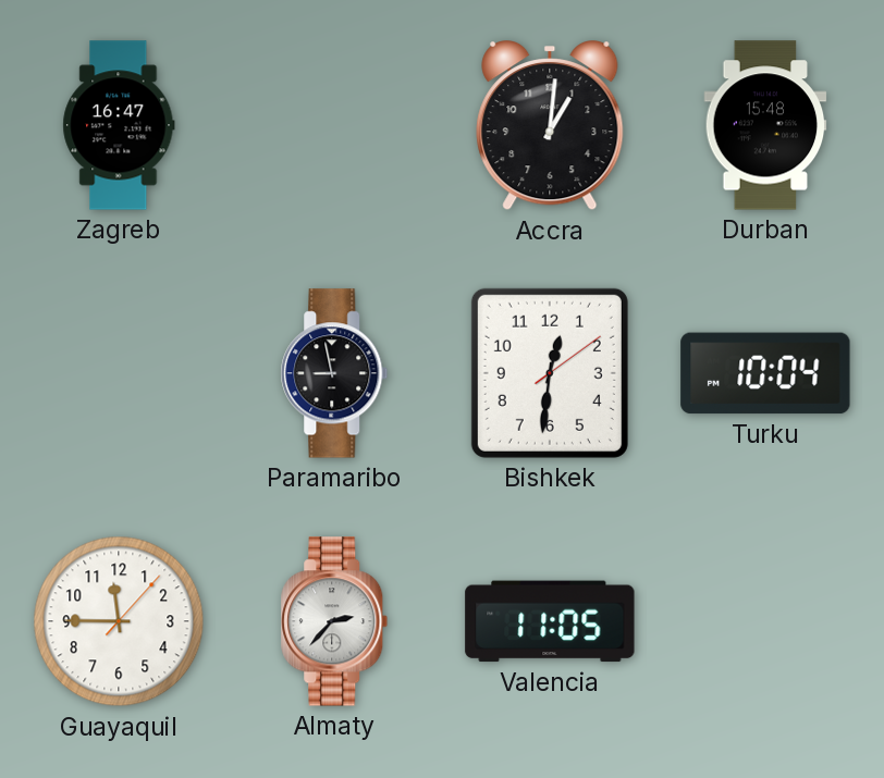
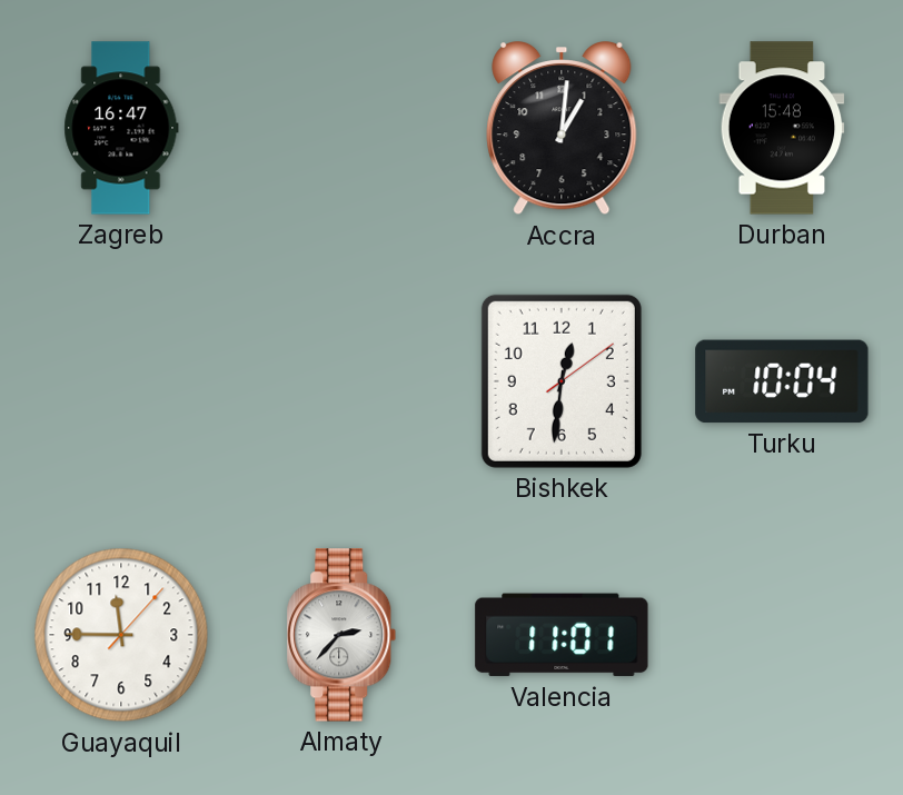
Paramaribo: 8:58 -> none
Valencia: 11:05 -> 11:01
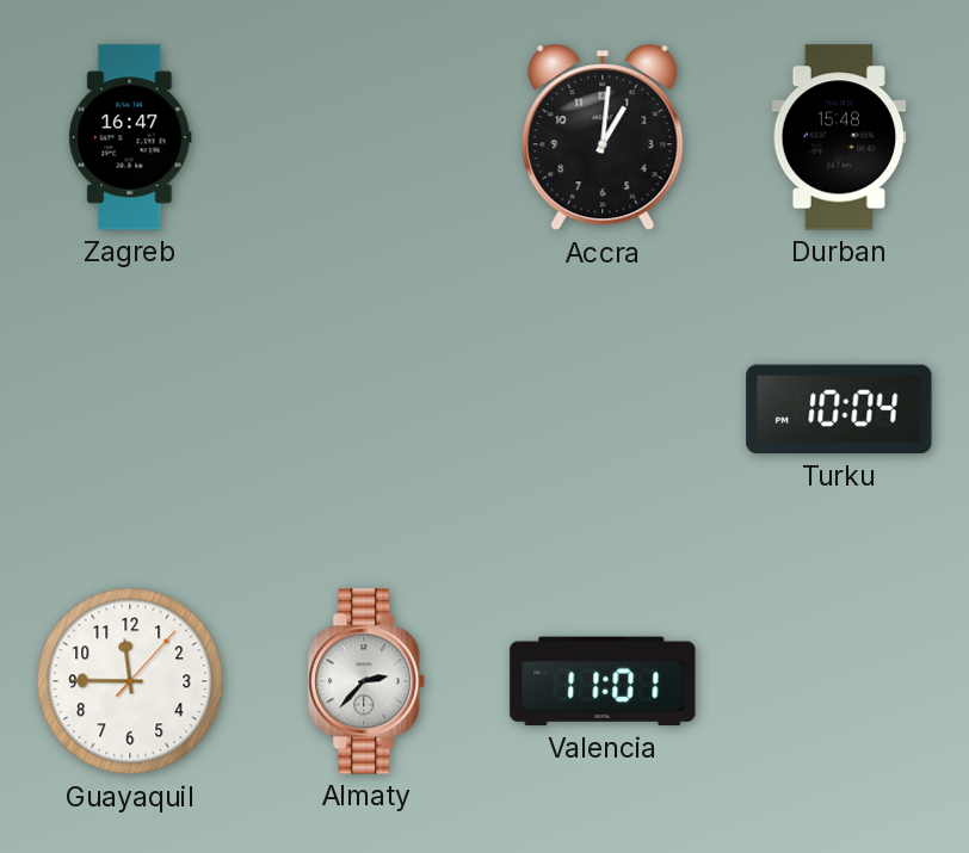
Bishkek: 12:31 -> none
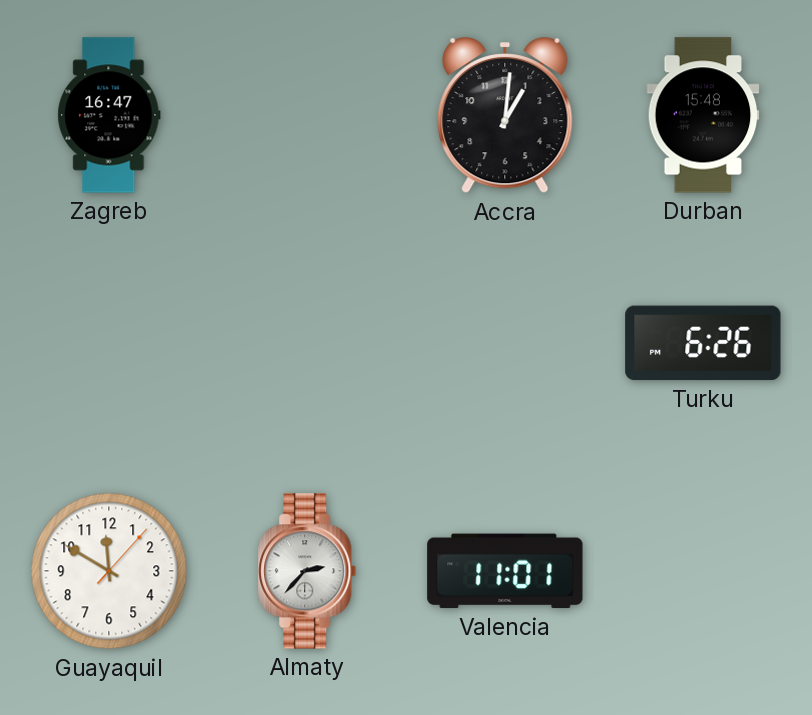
Turku: 10:04 -> 6:26
Guayaquil: 11:45 -> 11:50
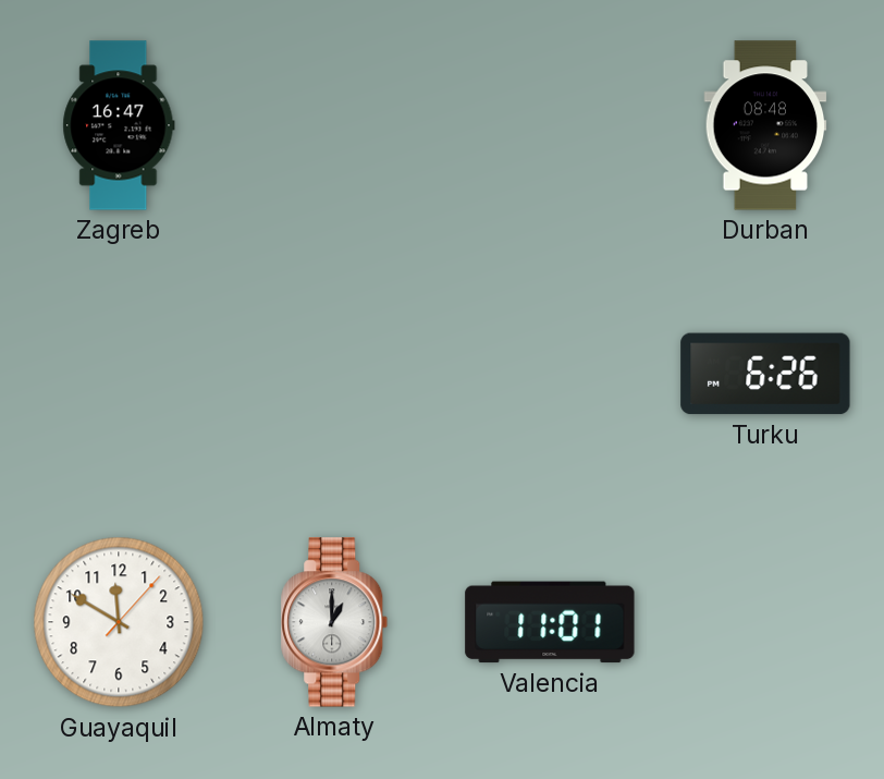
Accra: 1:01 -> none
Durban: 15:48 -> 08:48
Almaty: 2:37 -> 1:00
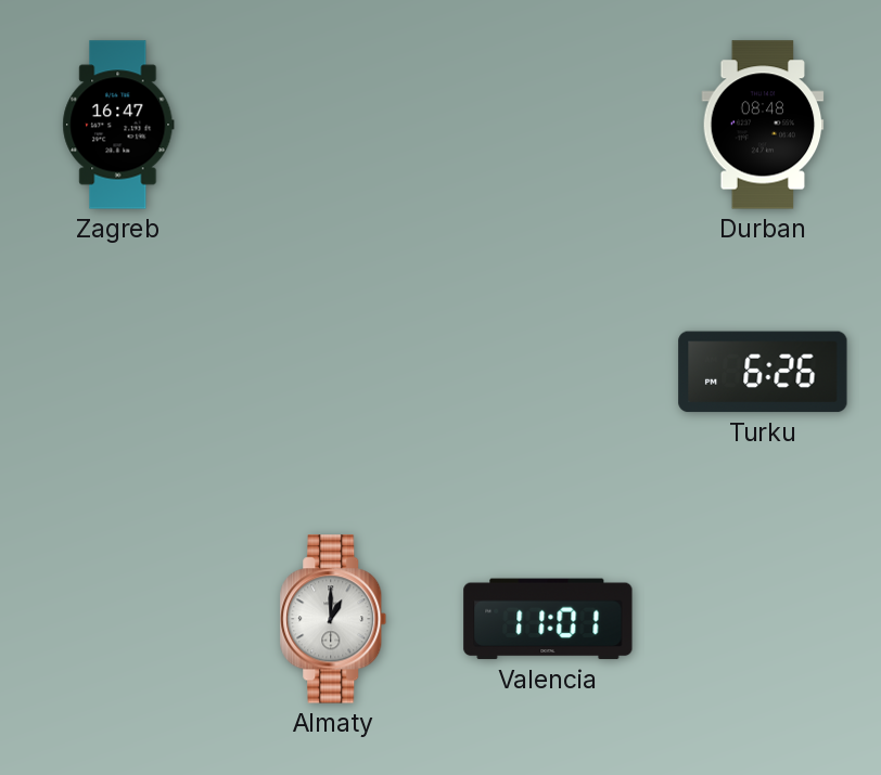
Guayaquil: 11:50 -> none
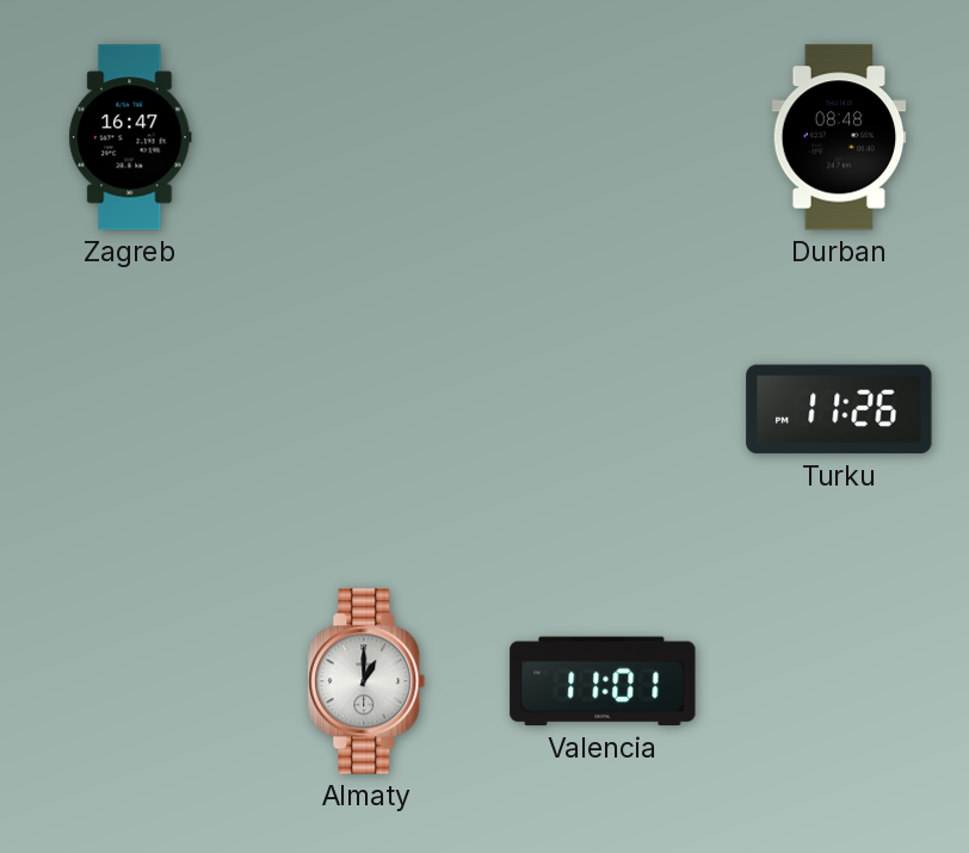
Turku: 6:26 -> 11:26
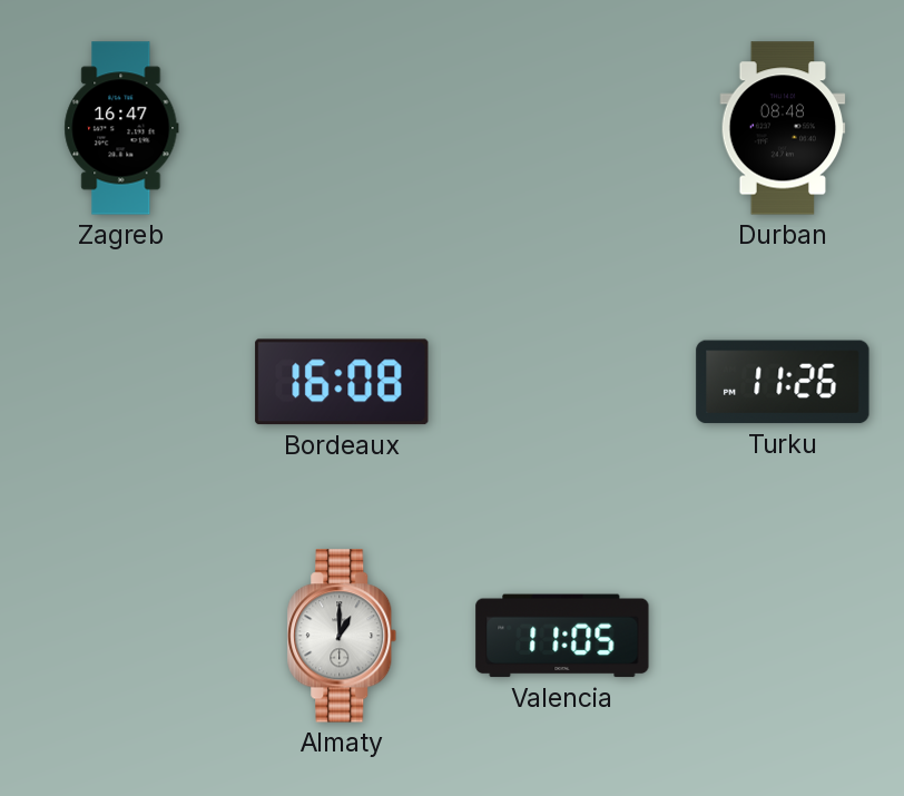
Bordeaux: none -> 16:08
Valencia: 11:01 -> 11:05
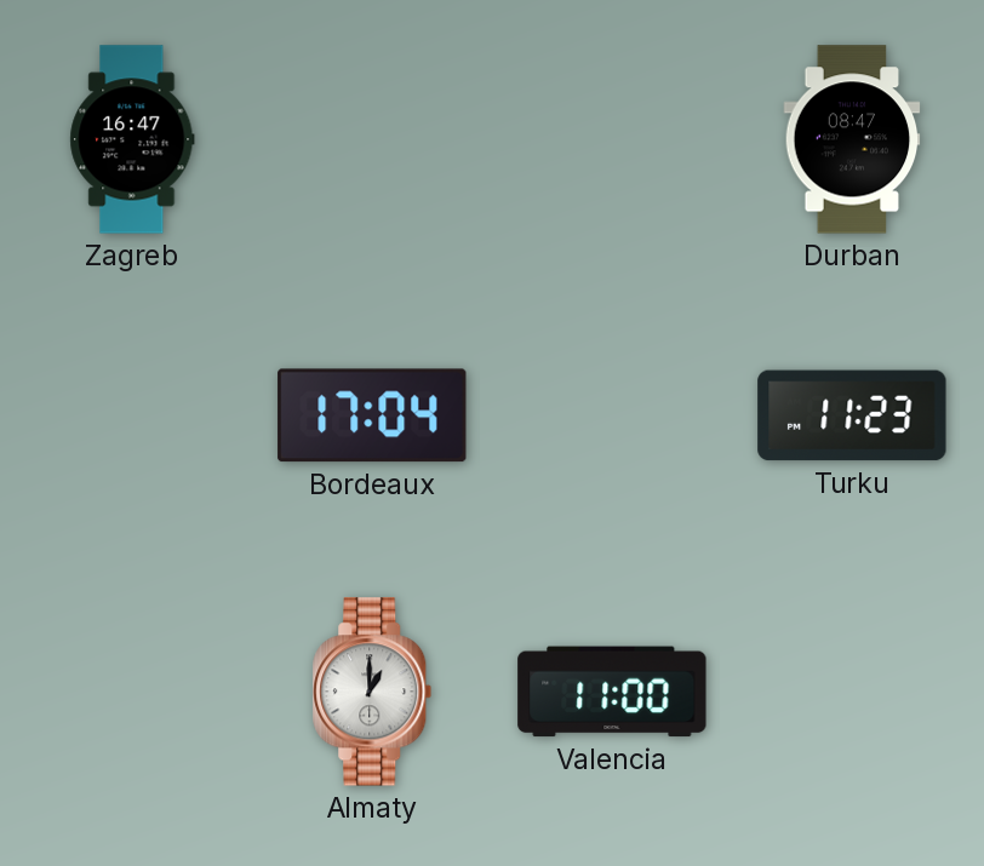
Durban: 08:48 -> 08:47
Bordeaux: 16:08 -> 17:04
Turku: 11:26 -> 11:23
Valencia: 11:05 -> 11:00
